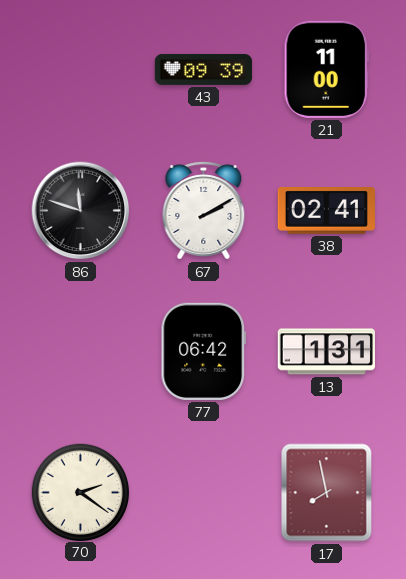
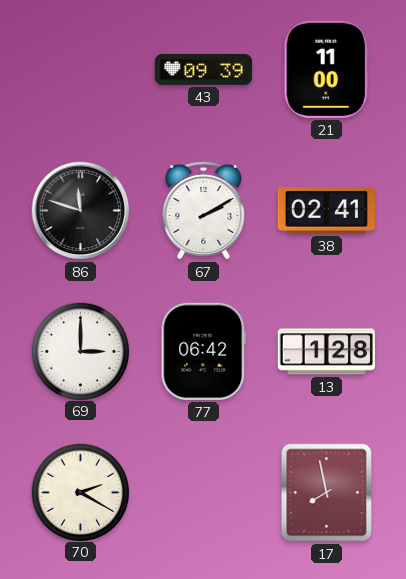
69: none -> 3:00
13: 1:31 -> 1:28
70: 2:21 -> 2:20
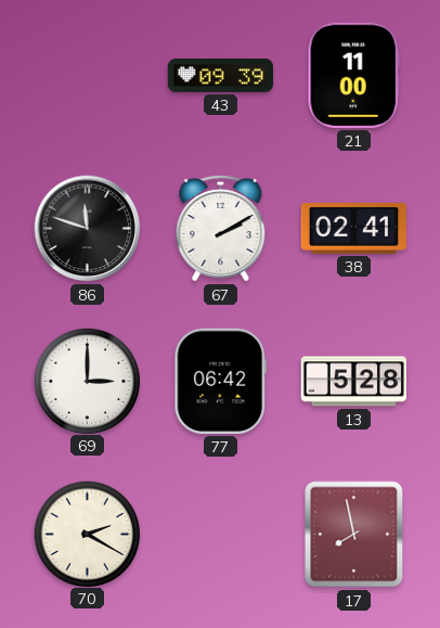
13: 1:28 -> 5:28
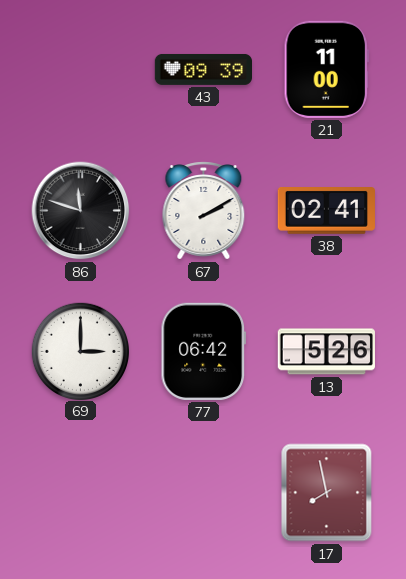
13: 5:28 -> 5:26
70: 2:20 -> none
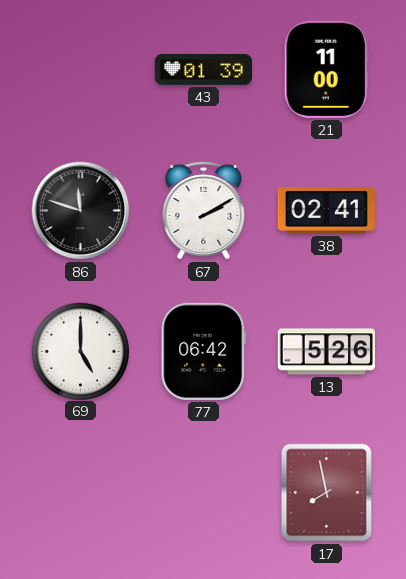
43: 09:39 -> 01:39
69: 3:00 -> 5:00
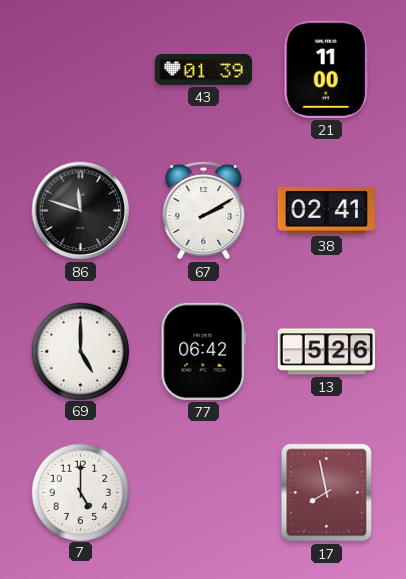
7: none -> 5:00
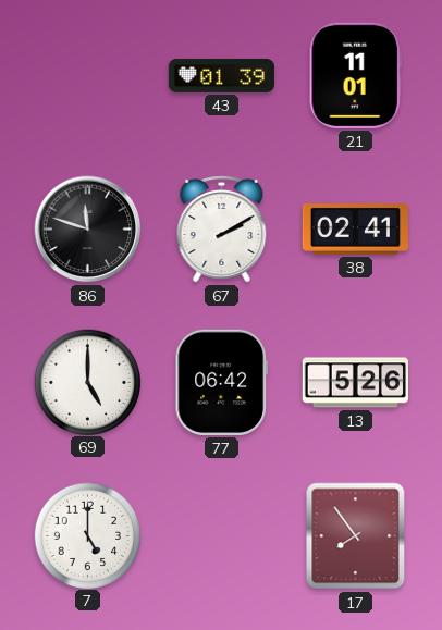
21: 11:00 -> 11:01
17: 7:58 -> 7:54
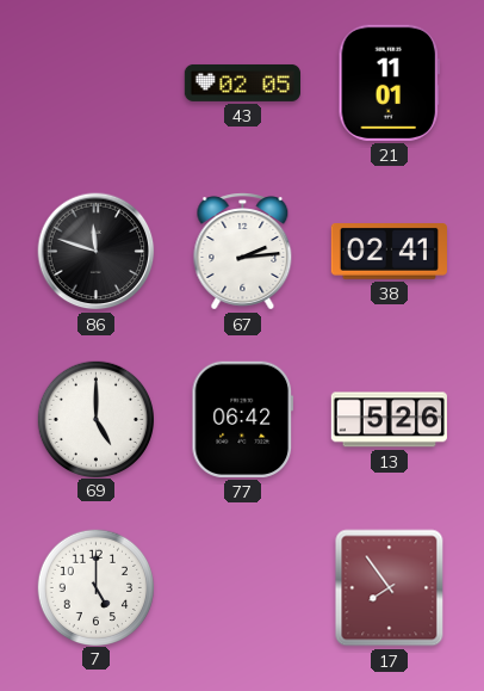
43: 01:39 -> 02:05
67: 2:10 -> 2:14
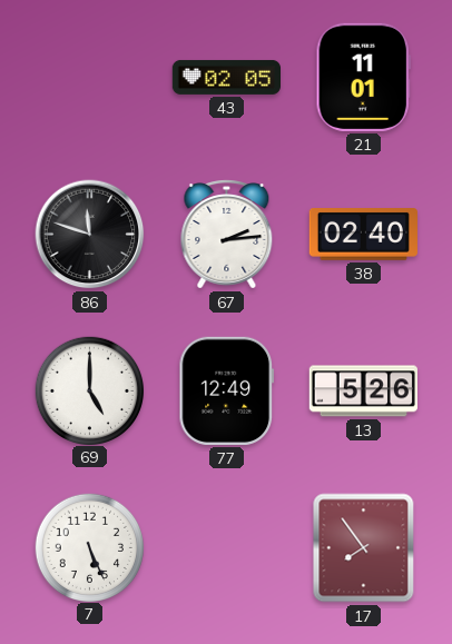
38: 02:41 -> 02:40
77: 06:42 -> 12:49
7: 5:00 -> 5:26
